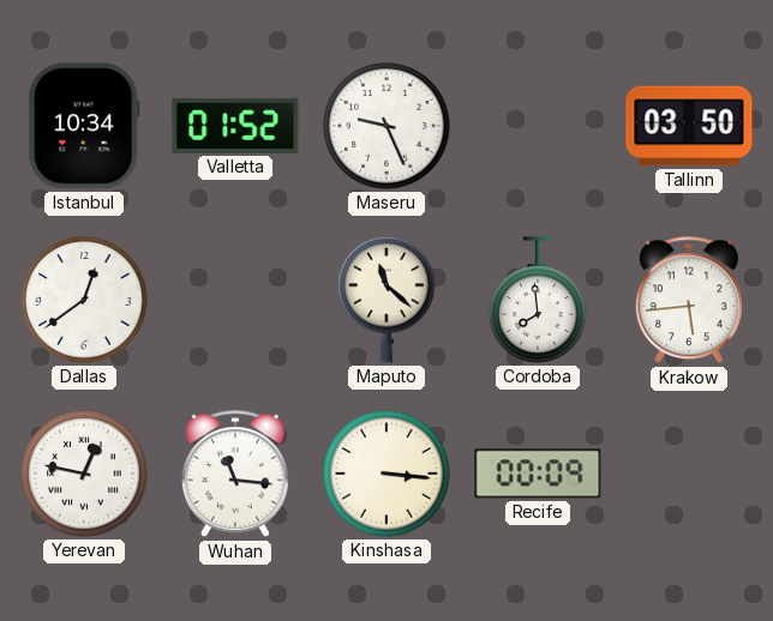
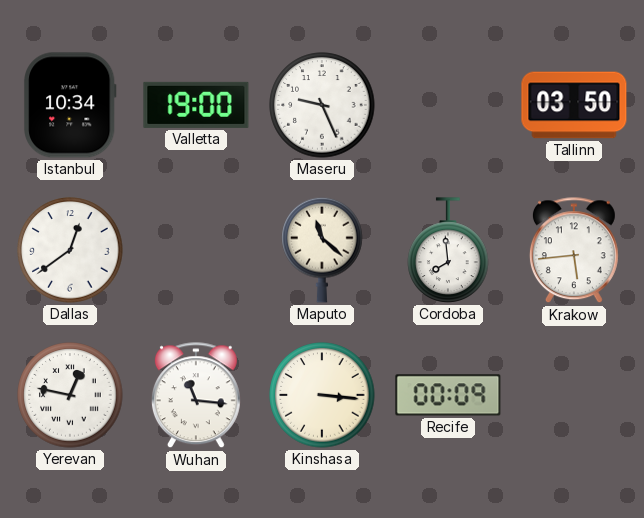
Valletta: 01:52 -> 19:00
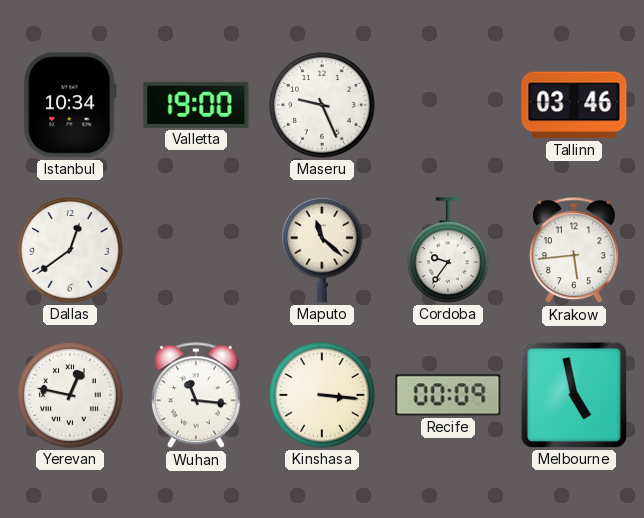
Tallinn: 03:50 -> 03:46
Cordoba: 7:59 -> 9:36
Melbourne: none -> 4:58
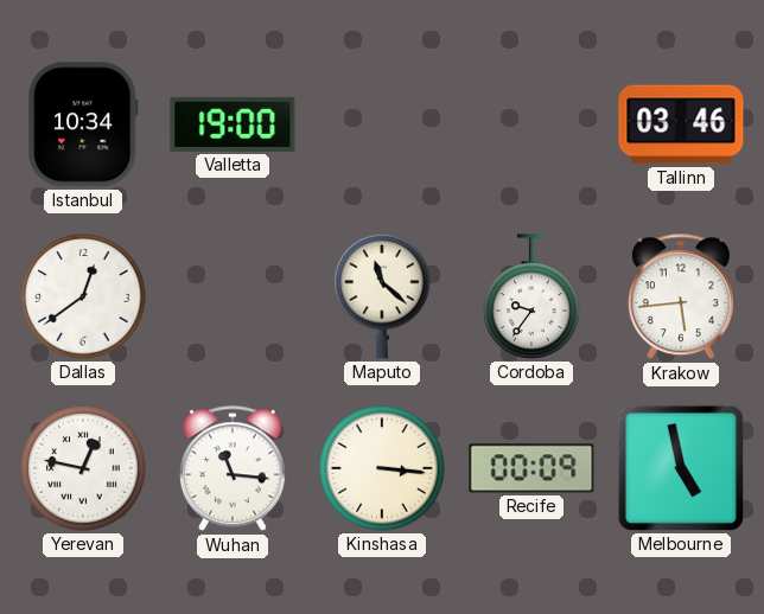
Maseru: 9:26 -> none
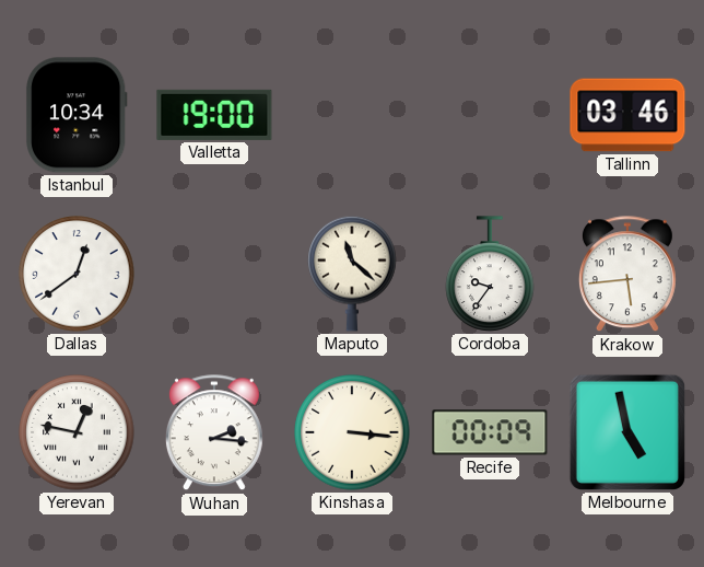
Wuhan: 11:16 -> 2:16
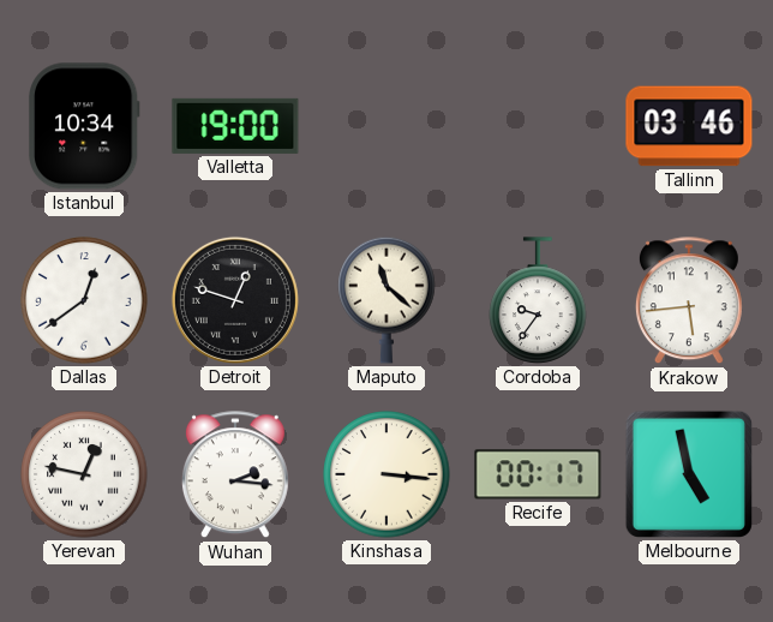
Detroit: none -> 12:48
Recife: 00:09 -> 00:17
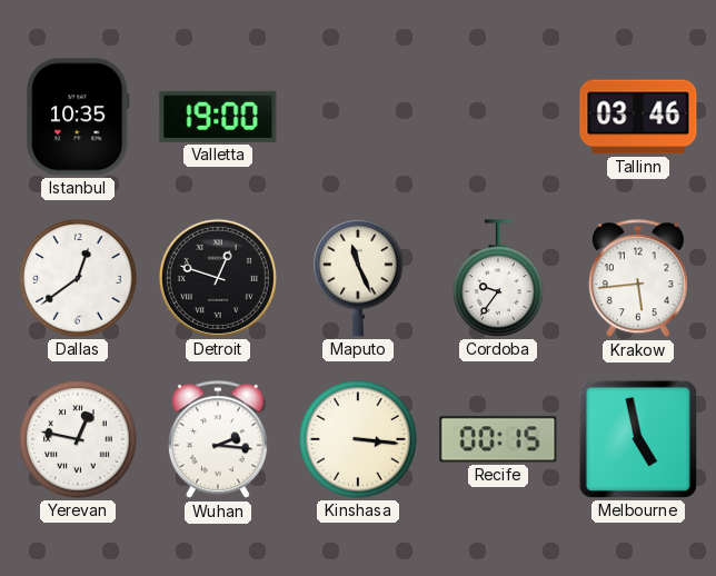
Istanbul: 10:34 -> 10:35
Maputo: 11:22 -> 11:26
Recife: 00:17 -> 00:15
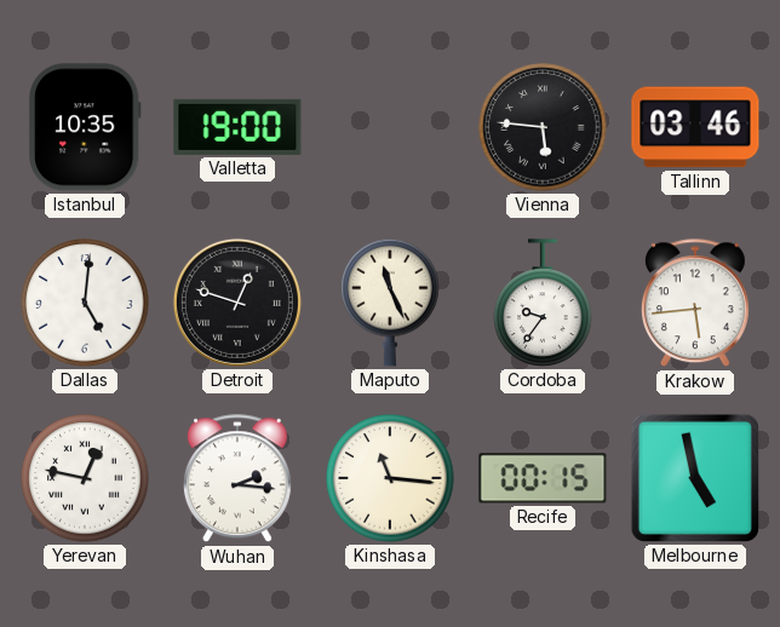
Vienna: none -> 5:46
Dallas: 12:39 -> 5:01
Kinshasa: 3:16 -> 11:16
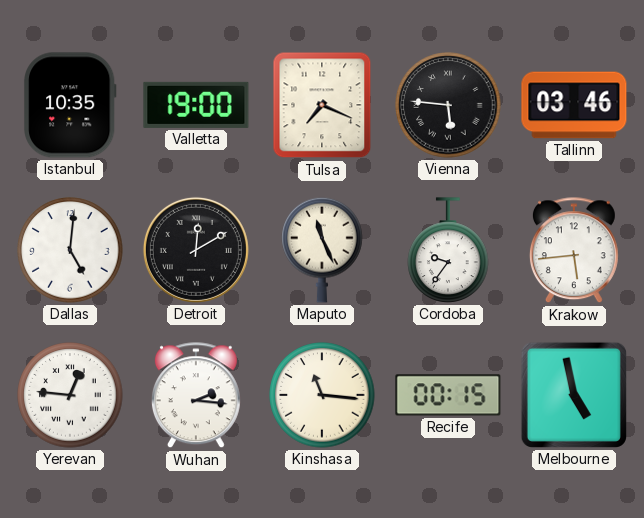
Tulsa: none -> 7:19
Detroit: 12:48 -> 12:10
Yerevan: 12:47 -> 12:46
